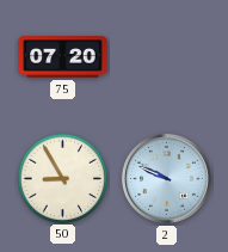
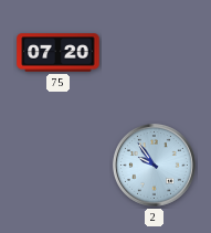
50: 8:55 -> none
2: 9:49 -> 9:54
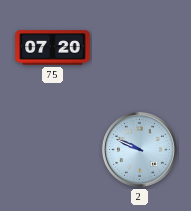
2: 9:54 -> 9:49
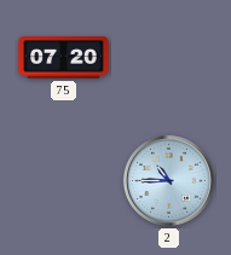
2: 9:49 -> 10:45
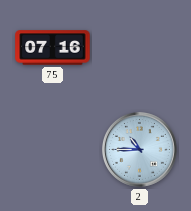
75: 07:20 -> 07:16
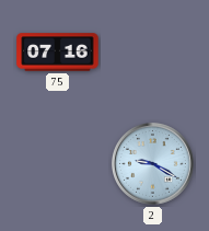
2: 10:45 -> 9:20
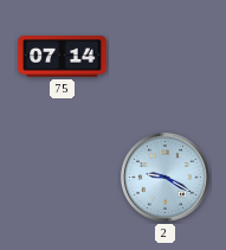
75: 07:16 -> 07:14
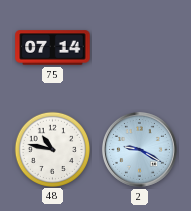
48: none -> 10:47
